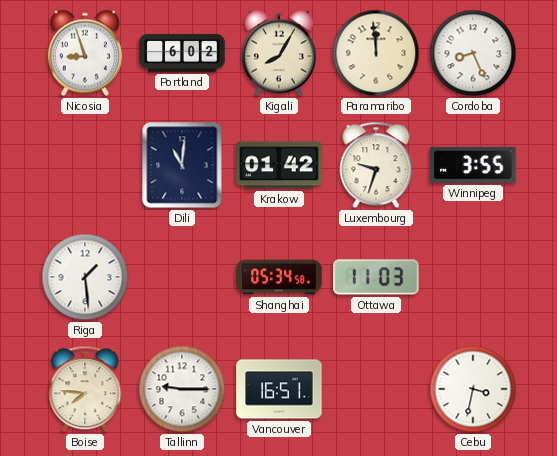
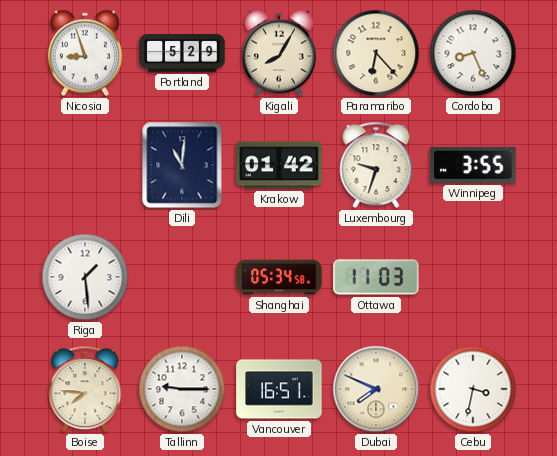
Portland: 6:02 -> 5:29
Paramaribo: 11:59 -> 6:23
Dubai: none -> 7:49
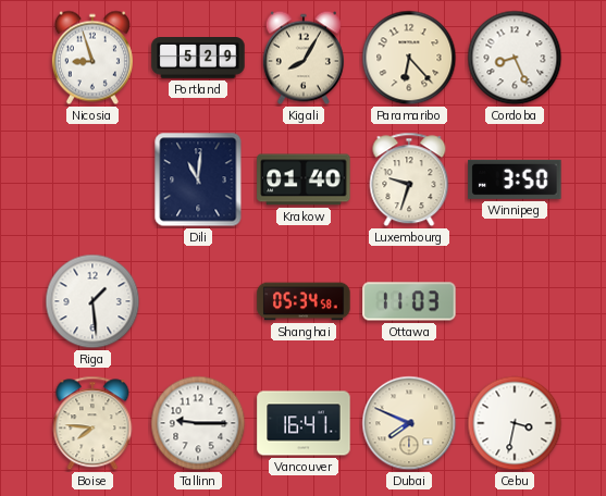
Krakow: 01:42 -> 01:40
Winnipeg: 3:55 -> 3:50
Vancouver: 16:51 -> 16:41
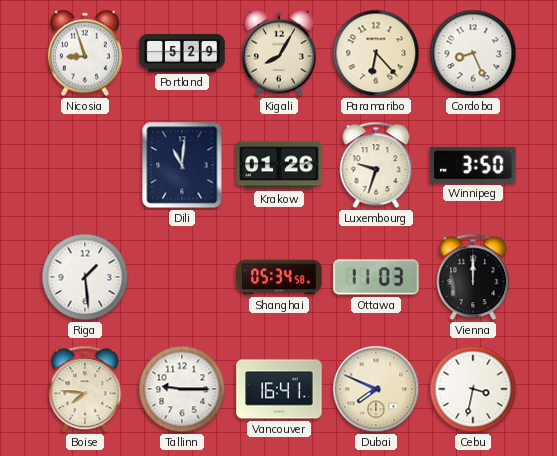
Krakow: 01:40 -> 01:26
Vienna: none -> 12:00
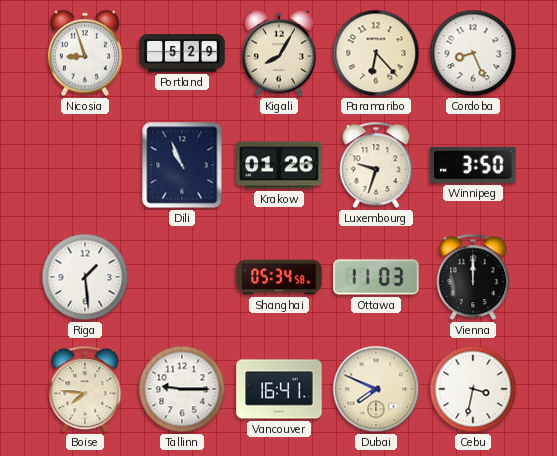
Dili: 11:01 -> 10:56
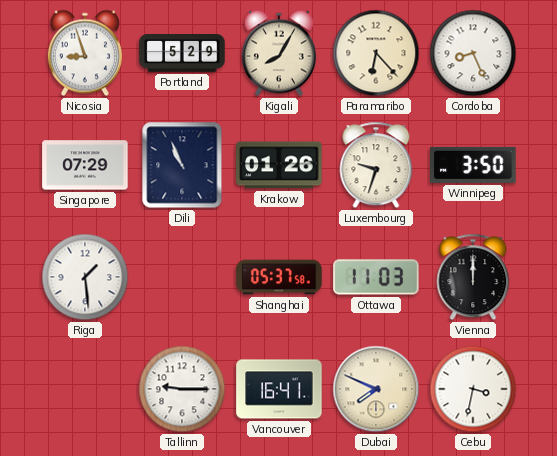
Singapore: none -> 07:29
Shanghai: 05:34 -> 05:37
Boise: 7:46 -> none
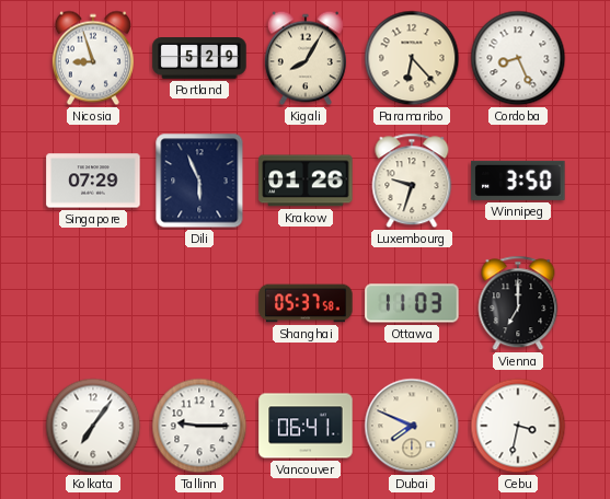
Dili: 10:56 -> 5:56
Riga: 1:29 -> none
Vienna: 12:00 -> 7:00
Kolkata: none -> 7:06
Vancouver: 16:41 -> 06:41
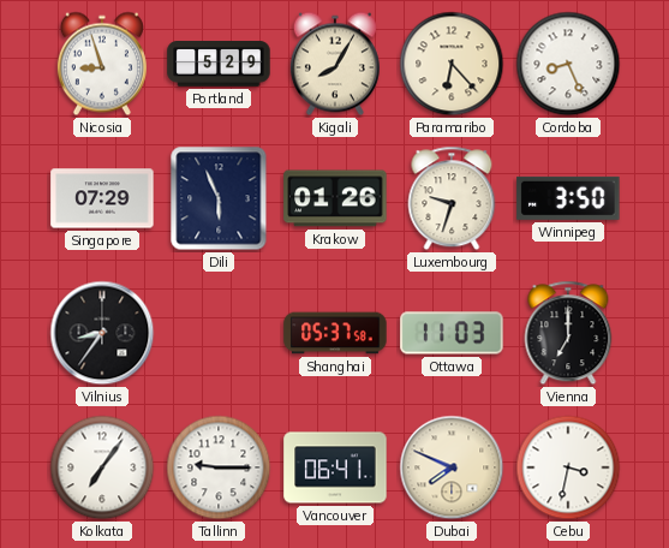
Vilnius: none -> 8:36
